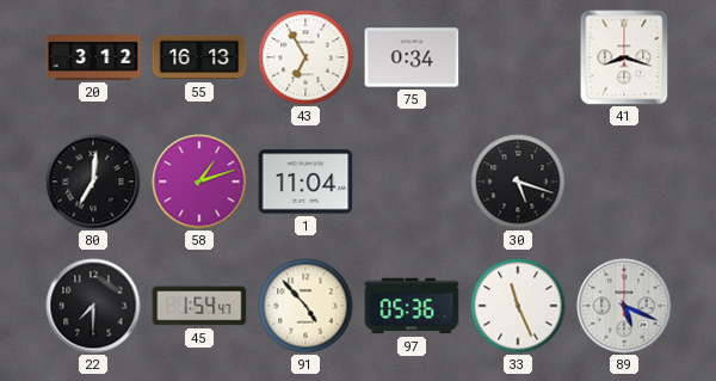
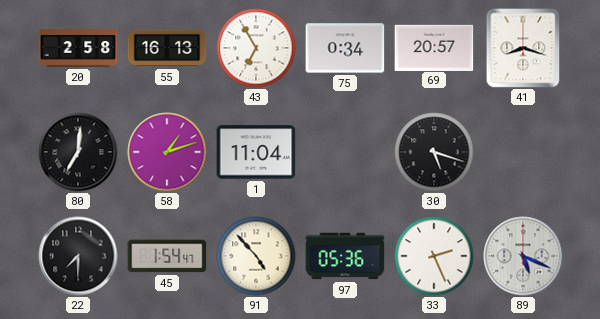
20: 3:12 -> 2:58
69: none -> 20:57
33: 11:26 -> 2:26
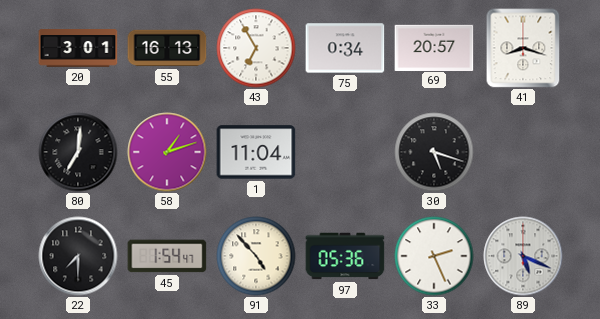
20: 2:58 -> 3:01
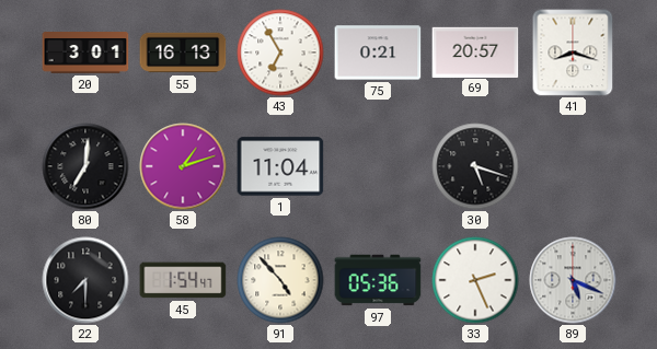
75: 0:34 -> 0:21
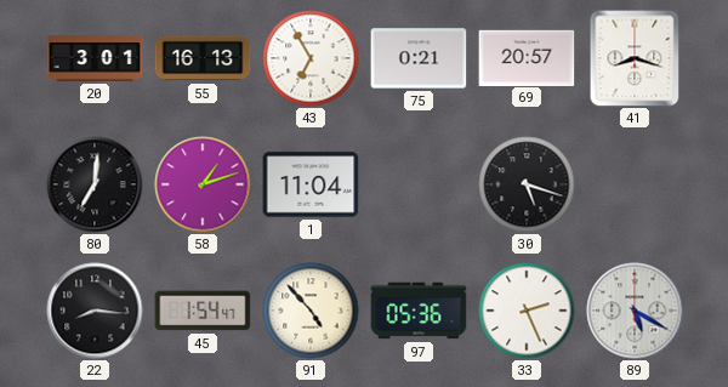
22: 7:30 -> 8:16
89: 5:19 -> 5:20
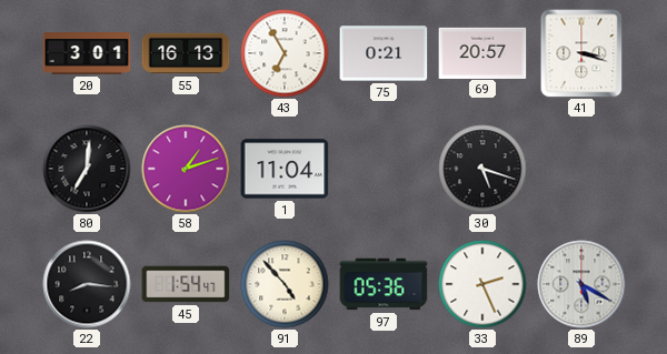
41: 8:18 -> 3:18
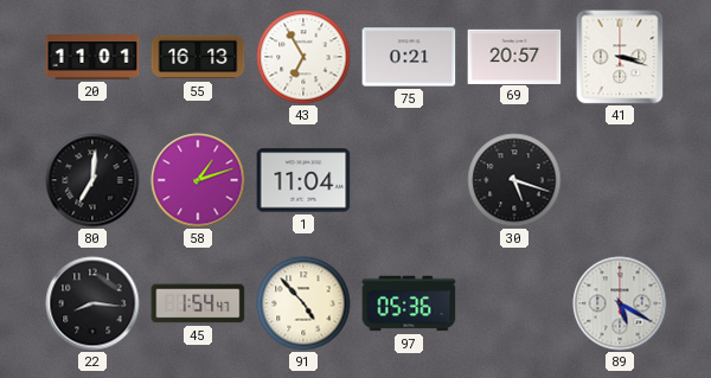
20: 3:01 -> 11:01
33: 2:26 -> none
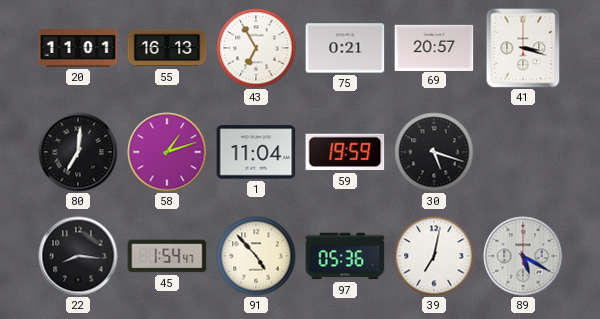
59: none -> 19:59
39: none -> 7:02
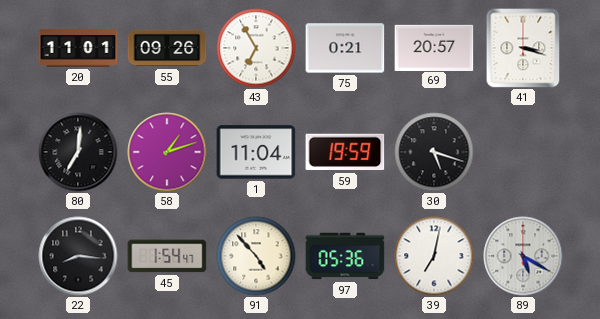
55: 16:13 -> 09:26
